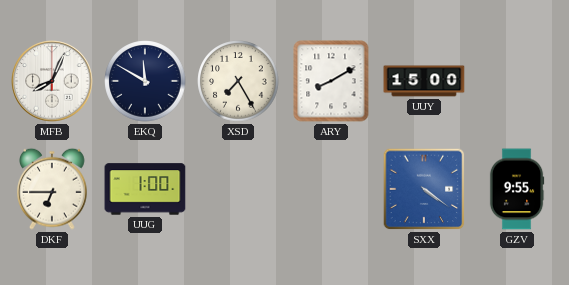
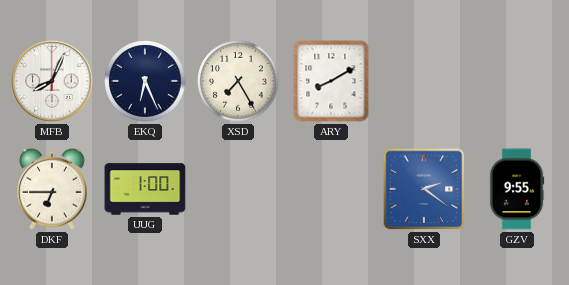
EKQ: 11:50 -> 6:26
UUY: 15:00 -> none
SXX: 4:21 -> 2:21
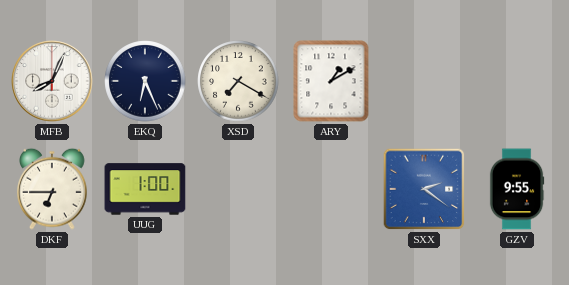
XSD: 7:25 -> 7:20
ARY: 8:10 -> 1:10
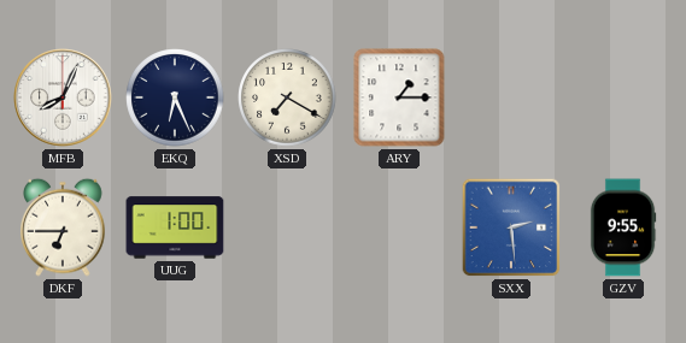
ARY: 1:10 -> 1:15
SXX: 2:21 -> 2:29
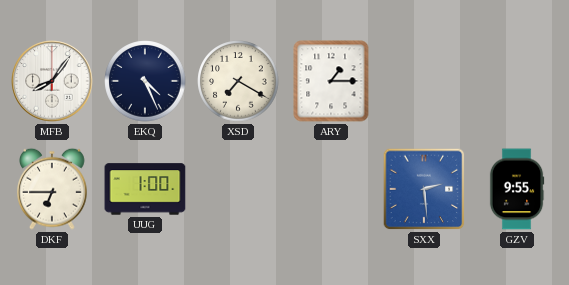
MFB: 8:04 -> 8:06
EKQ: 6:26 -> 4:26
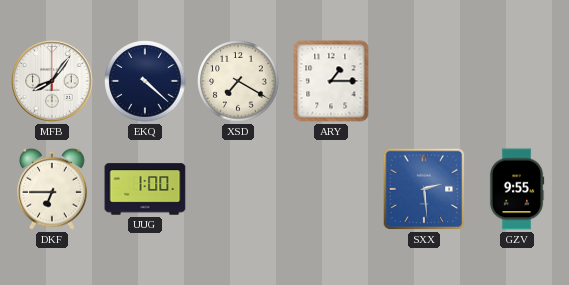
EKQ: 4:26 -> 4:22
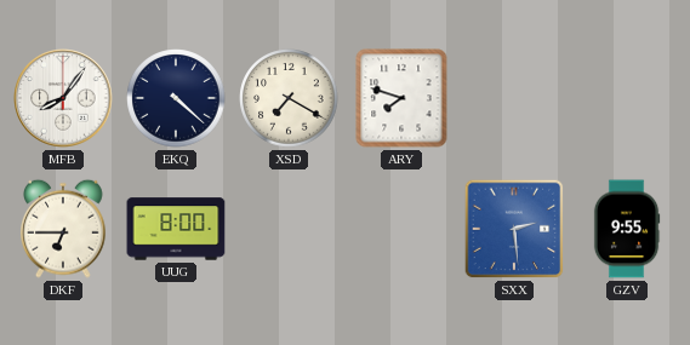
ARY: 1:15 -> 7:48
UUG: 1:00 -> 8:00
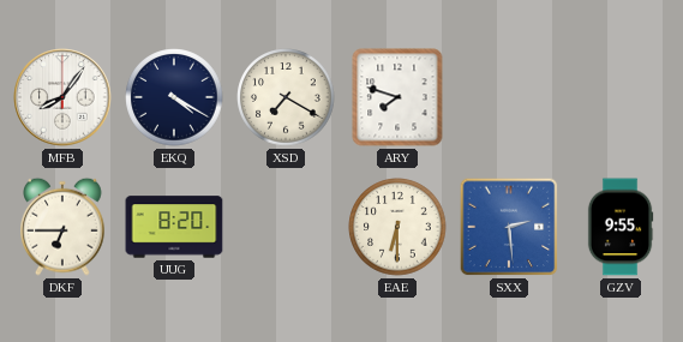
EKQ: 4:22 -> 4:20
UUG: 8:00 -> 8:20
EAE: none -> 6:30
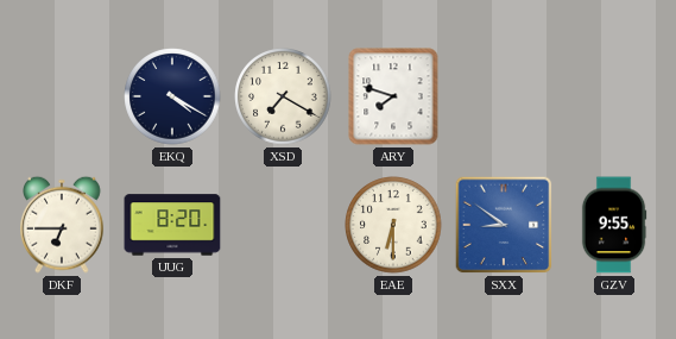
MFB: 8:06 -> none
SXX: 2:29 -> 8:51
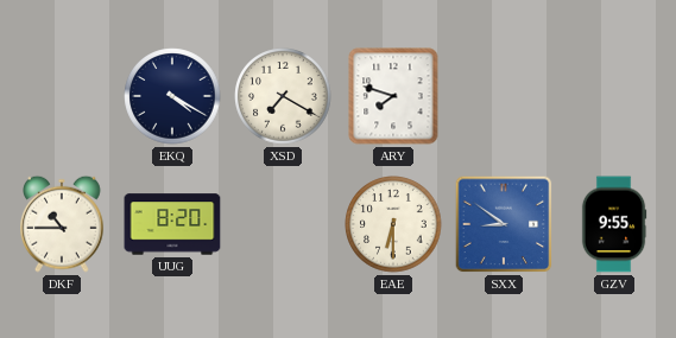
DKF: 6:45 -> 10:45
